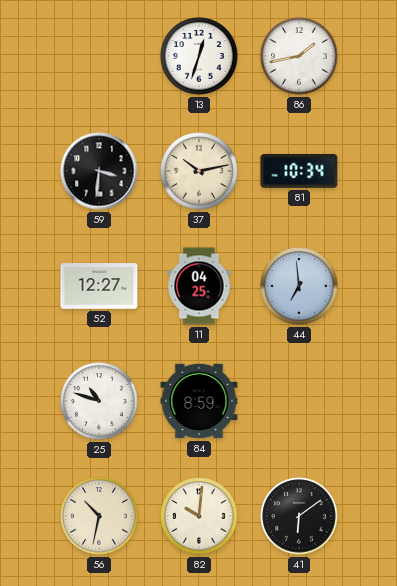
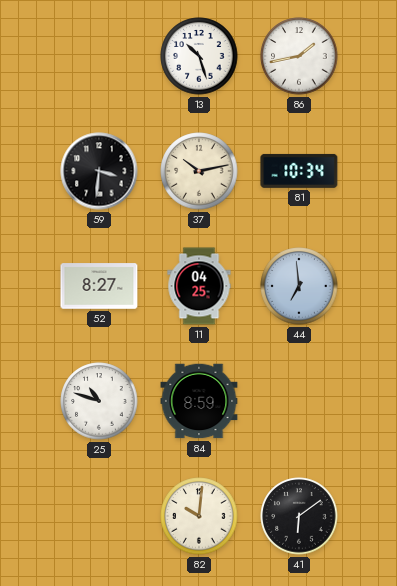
13: 12:33 -> 10:27
52: 12:27 -> 8:27
56: 10:32 -> none
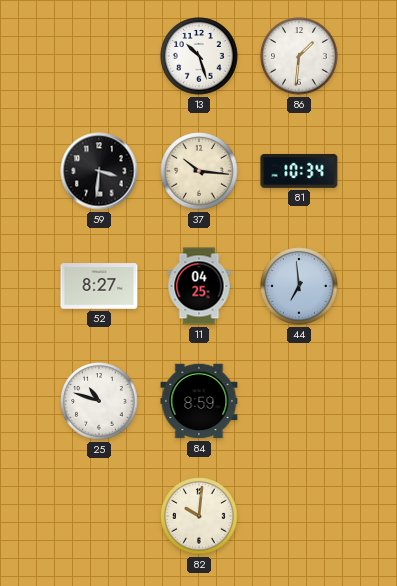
86: 1:43 -> 1:31
37: 10:13 -> 10:16
41: 6:09 -> none
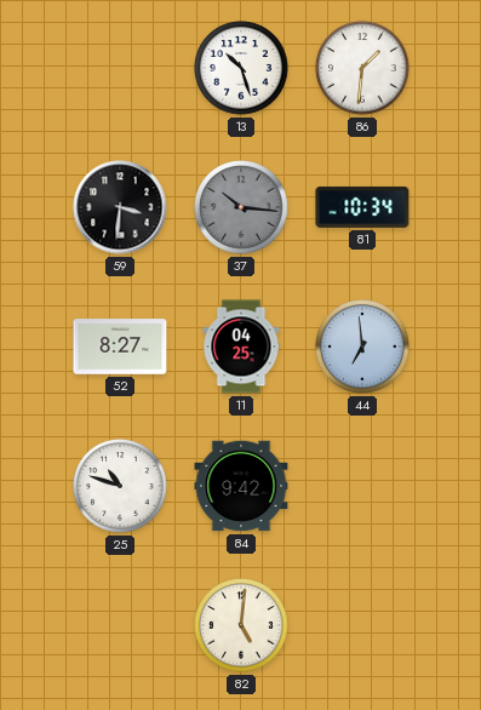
37 dial: cream -> grey
84: 8:59 -> 9:42
82: 10:01 -> 5:01
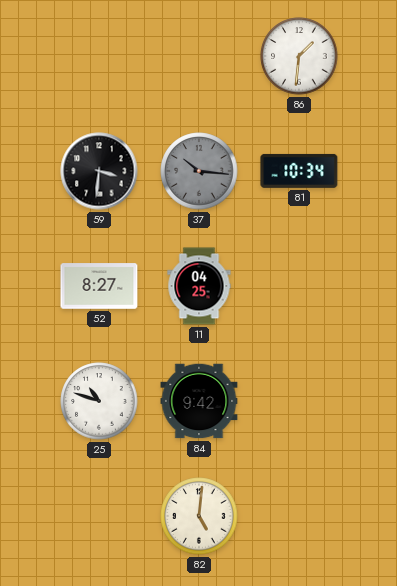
13: 10:27 -> none
44: 6:59 -> none
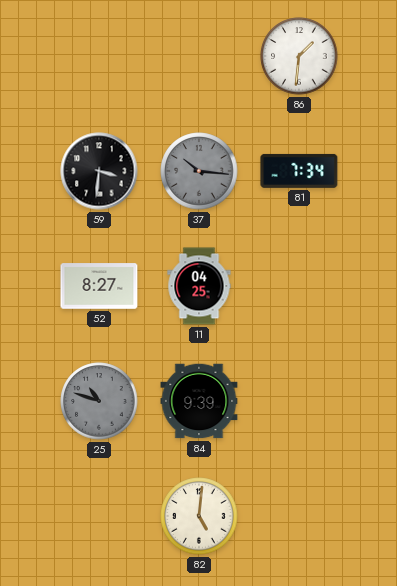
81: 10:34 -> 7:34
25 dial: white -> grey
84: 9:42 -> 9:39
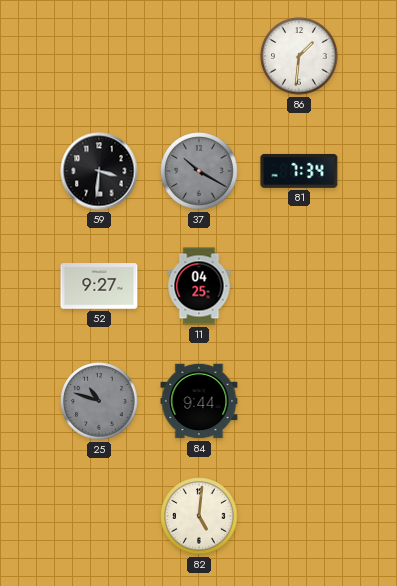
37: 10:16 -> 10:20
52: 8:27 -> 9:27
84: 9:39 -> 9:44
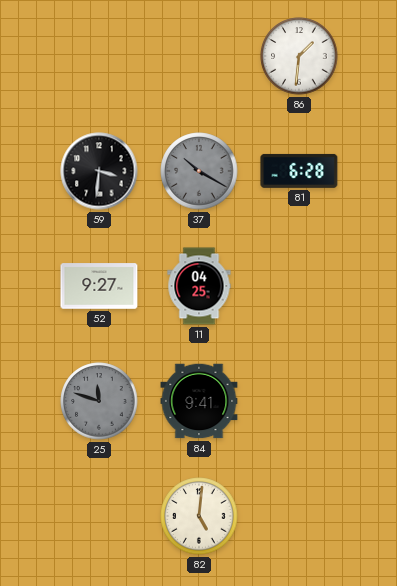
81: 7:34 -> 6:28
25: 10:48 -> 11:48
84: 9:44 -> 9:41
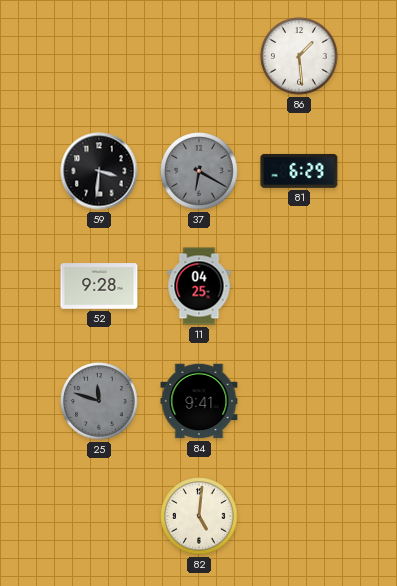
86: 1:31 -> 1:29
37: 10:20 -> 6:20
81: 6:28 -> 6:29
52: 9:27 -> 9:28
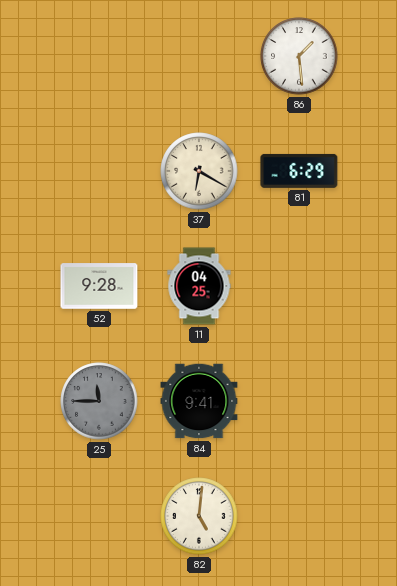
59: 3:31 -> none
37 dial: grey -> cream
25: 11:48 -> 11:45
